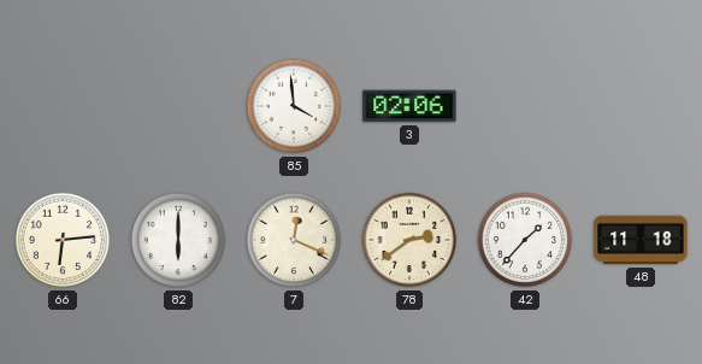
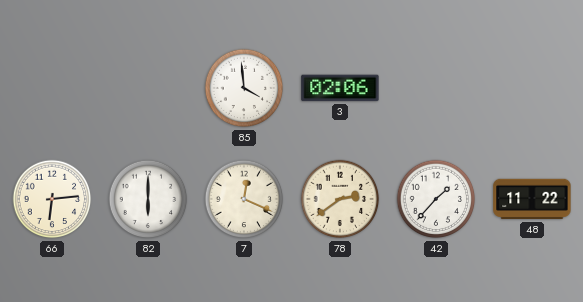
48: 11:18 -> 11:22
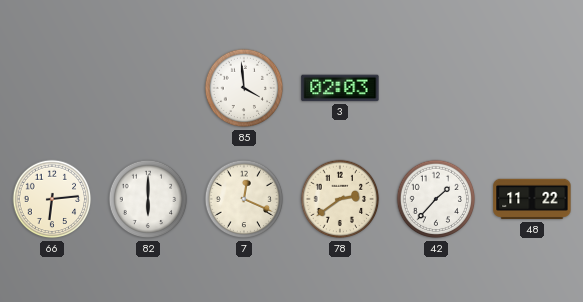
3: 02:06 -> 02:03
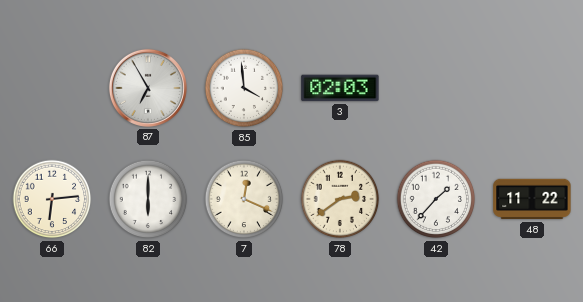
87: none -> 6:55
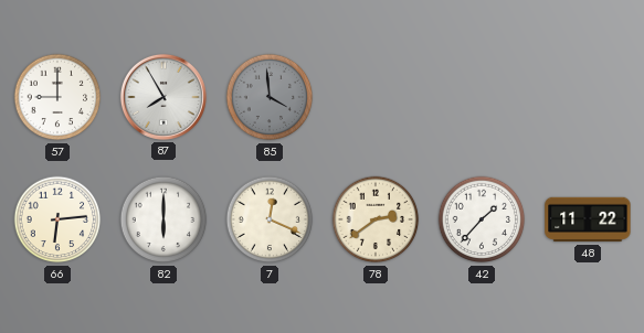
57: none -> 9:00
87: 6:55 -> 7:55
85 dial: white -> grey
3: 02:03 -> none
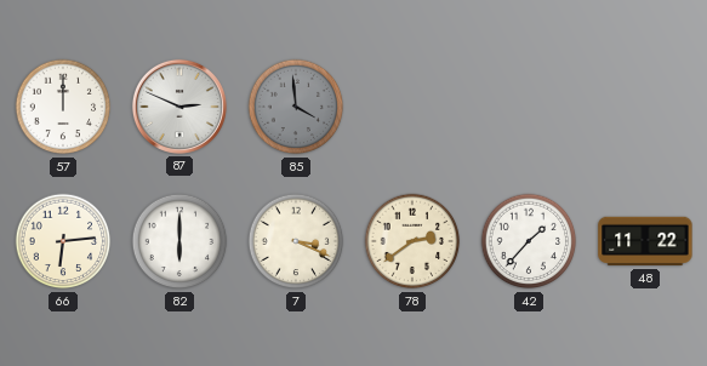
57: 9:00 -> 12:00
87: 7:55 -> 2:49
7: 12:19 -> 3:19
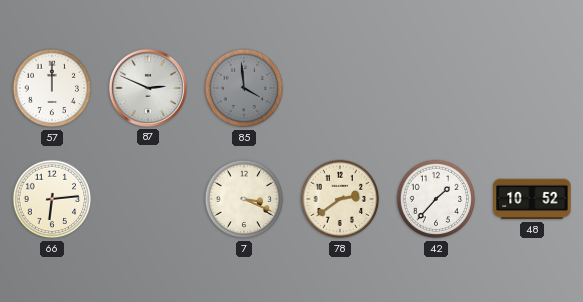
82: 6:00 -> none
48: 11:22 -> 10:52
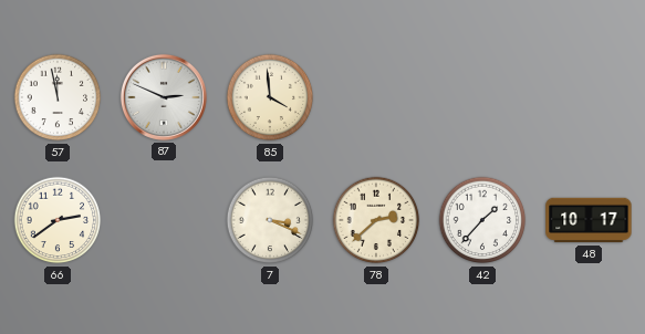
57: 12:00 -> 11:58
85 dial: grey -> cream
66: 6:14 -> 2:39
78: 2:39 -> 2:38
48: 10:52 -> 10:17
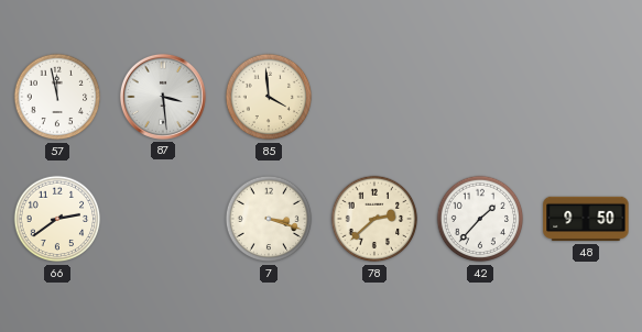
87: 2:49 -> 3:29
7: 3:19 -> 3:18
48: 10:17 -> 9:50
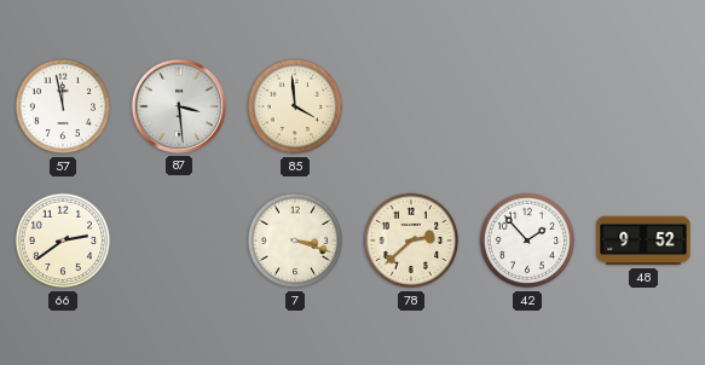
42: 1:37 -> 1:53
48: 9:50 -> 9:52
